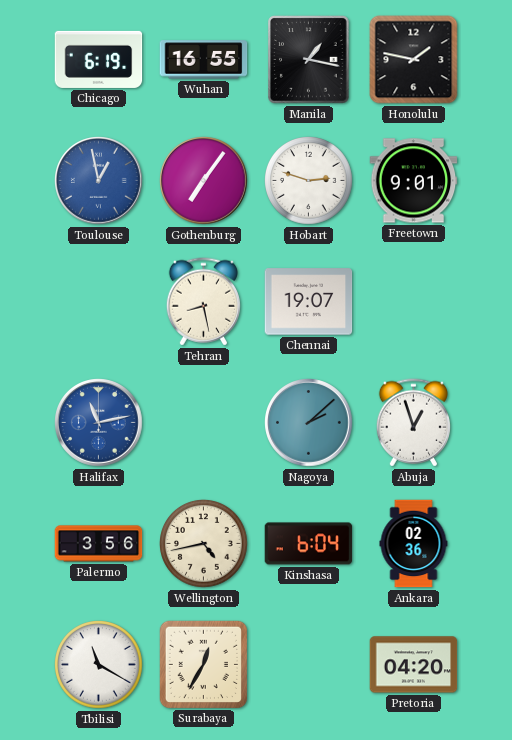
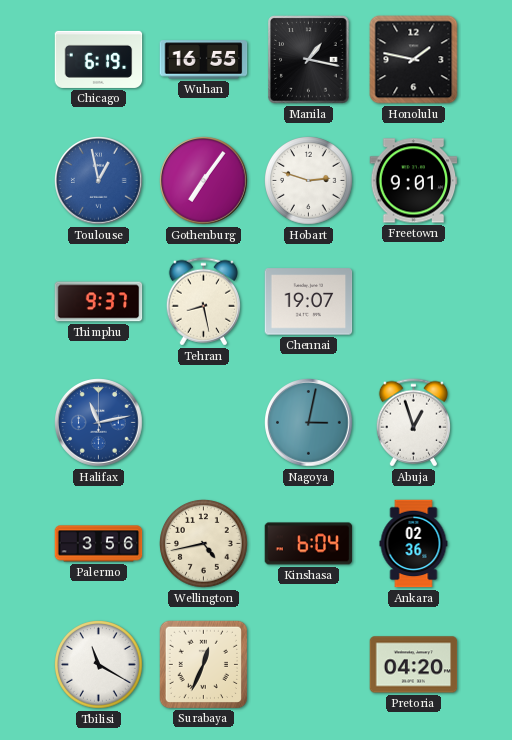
Thimphu: none -> 9:37
Nagoya: 2:08 -> 3:02
Surabaya: 12:35 -> 12:34
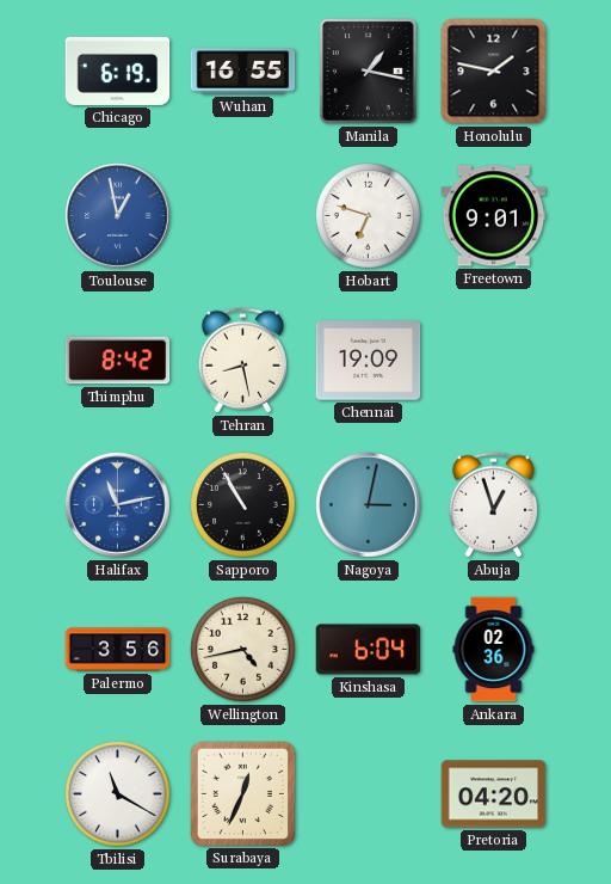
Gothenburg: 7:06 -> none
Hobart: 2:48 -> 6:48
Thimphu: 9:37 -> 8:42
Chennai: 19:07 -> 19:09
Sapporo: none -> 10:55
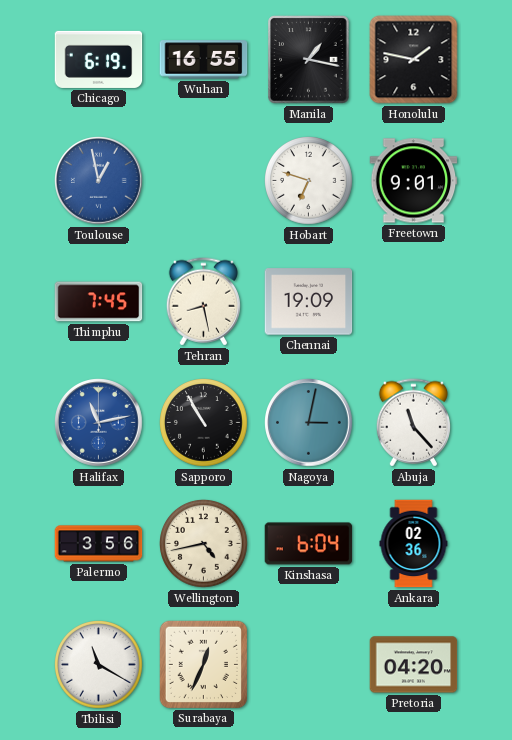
Thimphu: 8:42 -> 7:45
Abuja: 12:57 -> 11:23
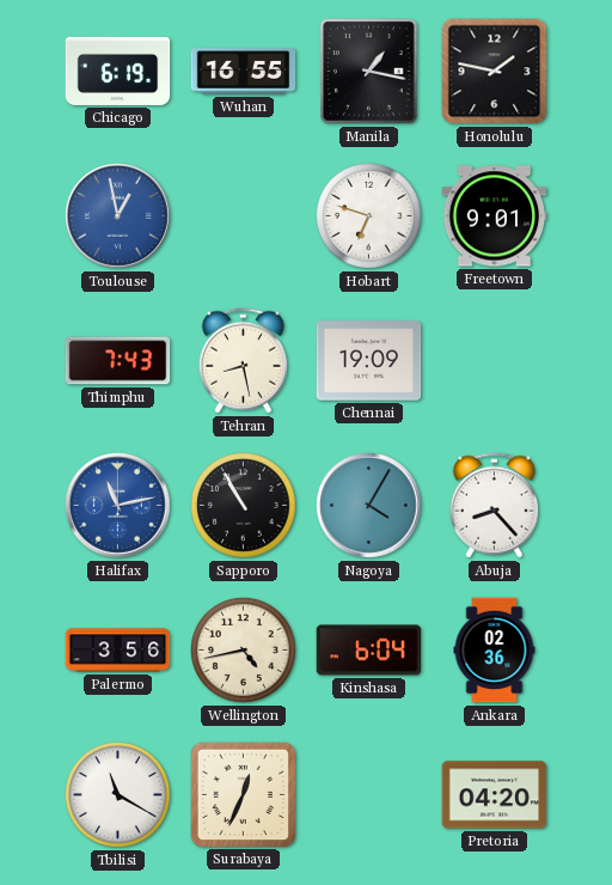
Thimphu: 7:45 -> 7:43
Nagoya: 3:02 -> 4:05
Abuja: 11:23 -> 8:23
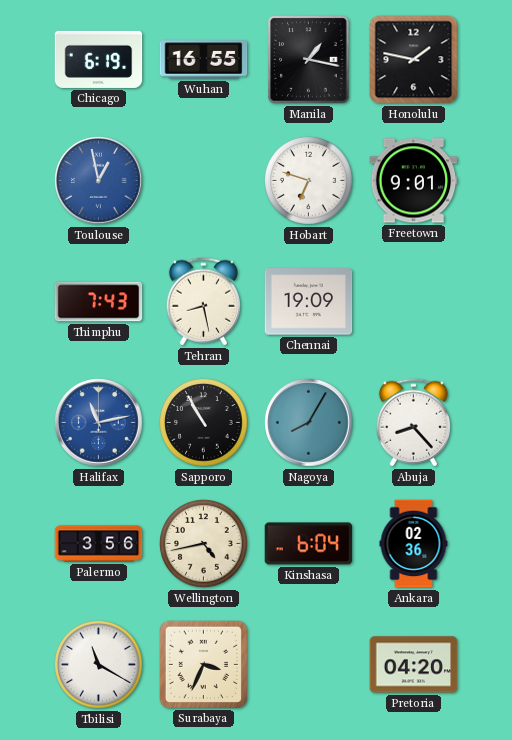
Nagoya: 4:05 -> 8:05
Surabaya: 12:34 -> 3:34
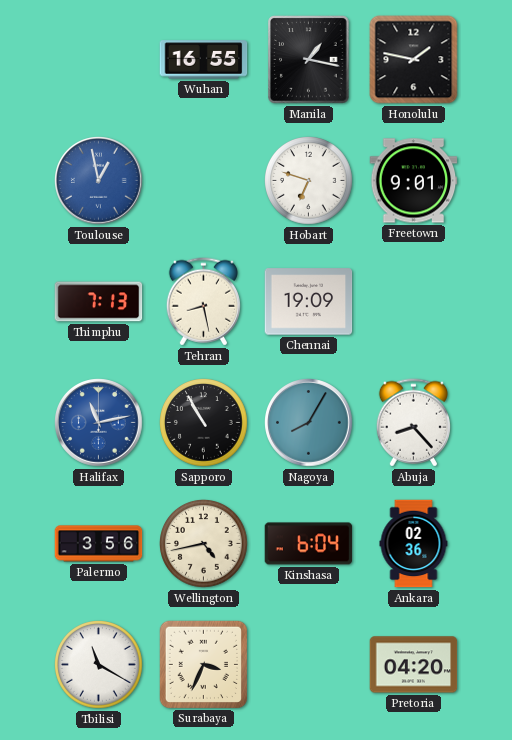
Chicago: 6:19 -> none
Thimphu: 7:43 -> 7:13
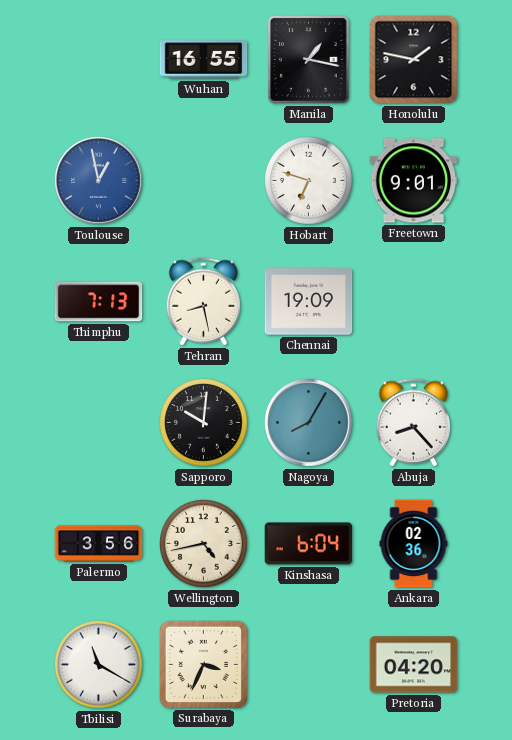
Halifax: 11:13 -> none
Sapporo: 10:55 -> 10:01
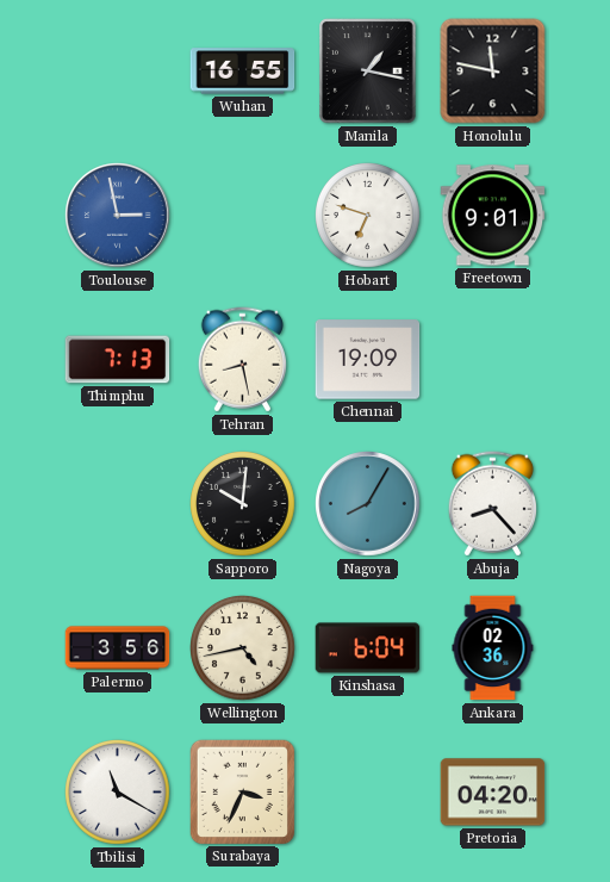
Honolulu: 1:47 -> 11:47
Toulouse: 12:58 -> 2:58
